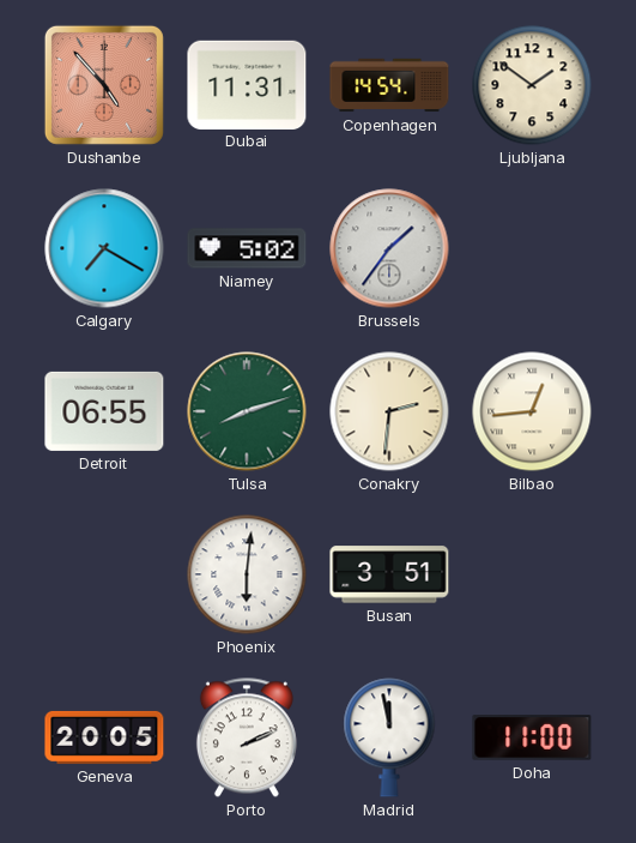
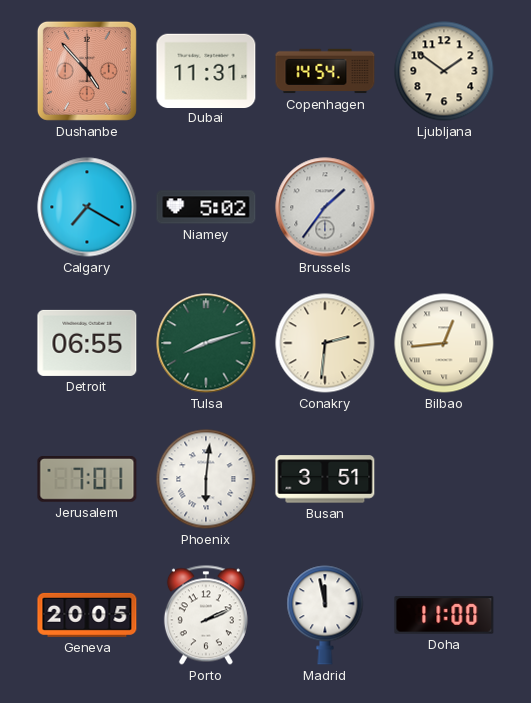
Jerusalem: none -> 7:01
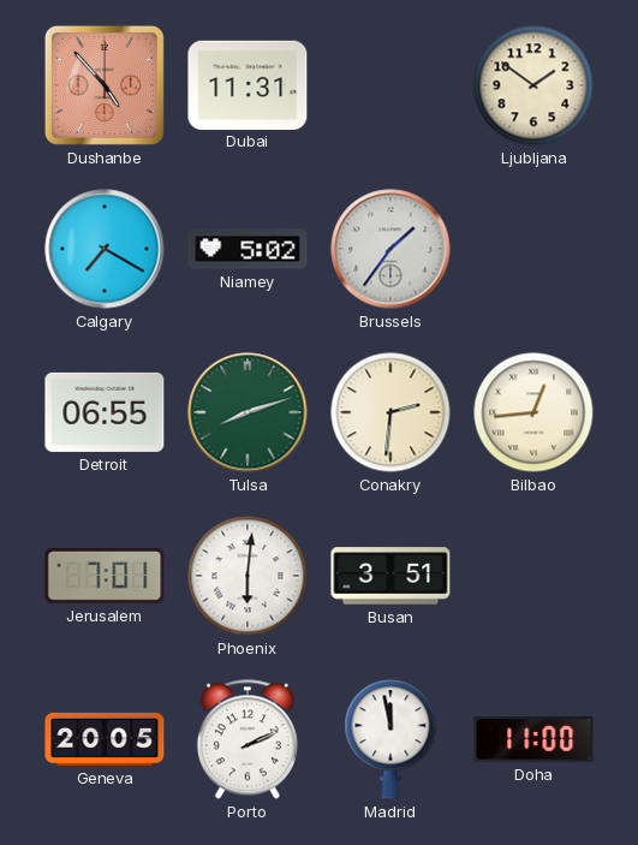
Copenhagen: 14:54 -> none
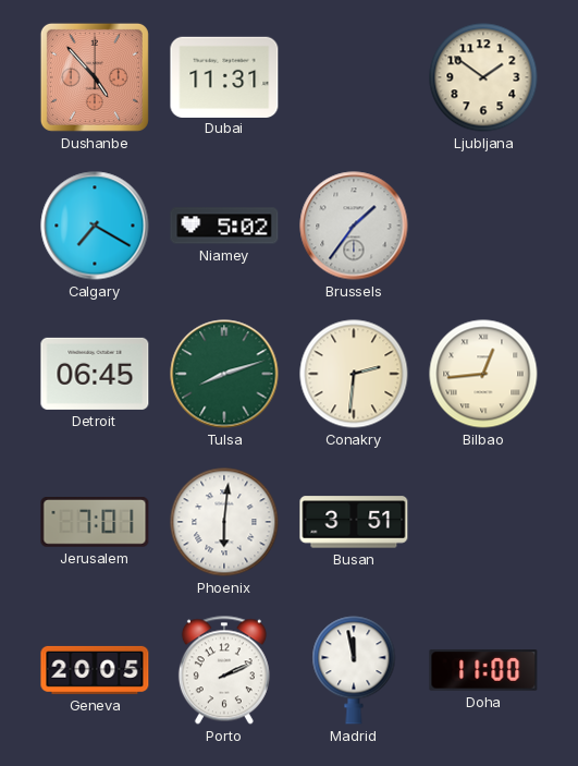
Detroit: 06:55 -> 06:45
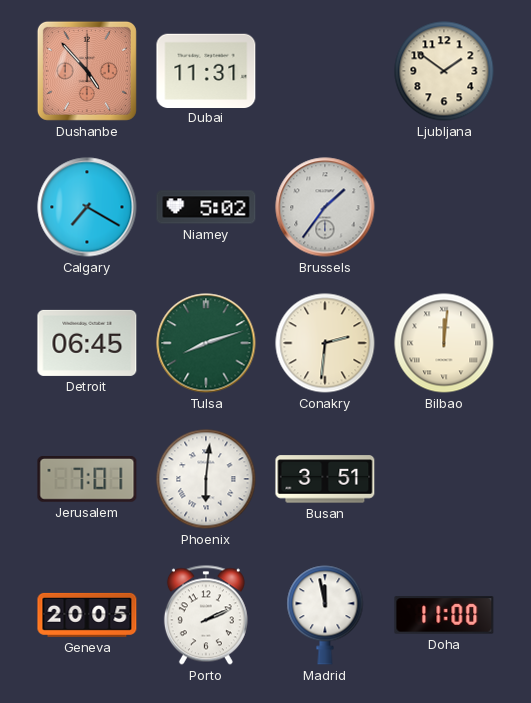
Bilbao: 12:44 -> 12:01
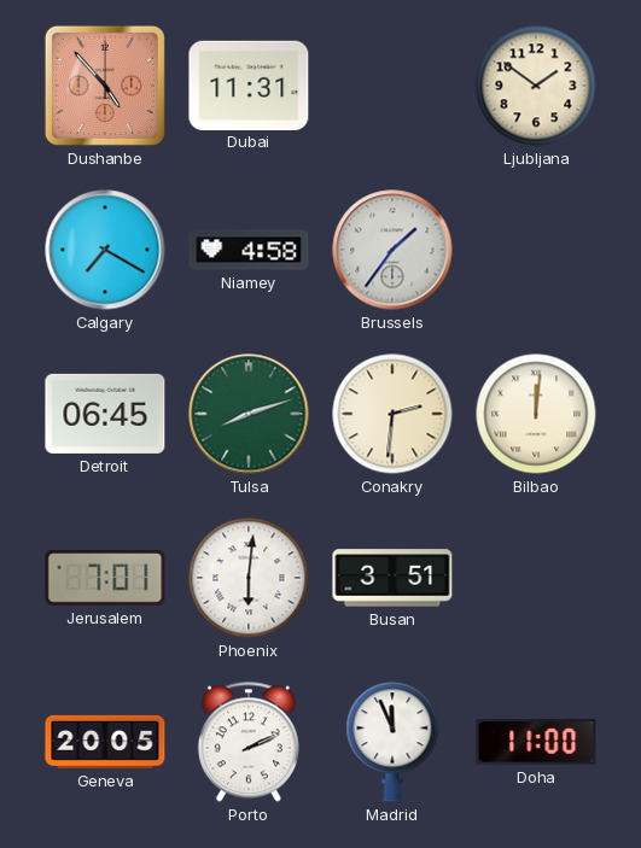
Niamey: 5:02 -> 4:58
Madrid: 11:58 -> 11:56
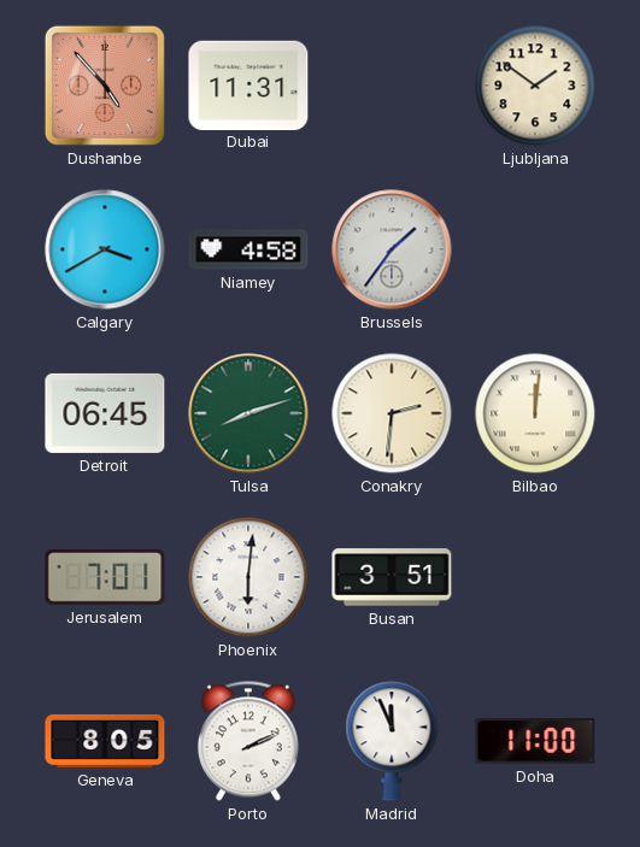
Calgary: 7:20 -> 3:40
Geneva: 20:05 -> 8:05
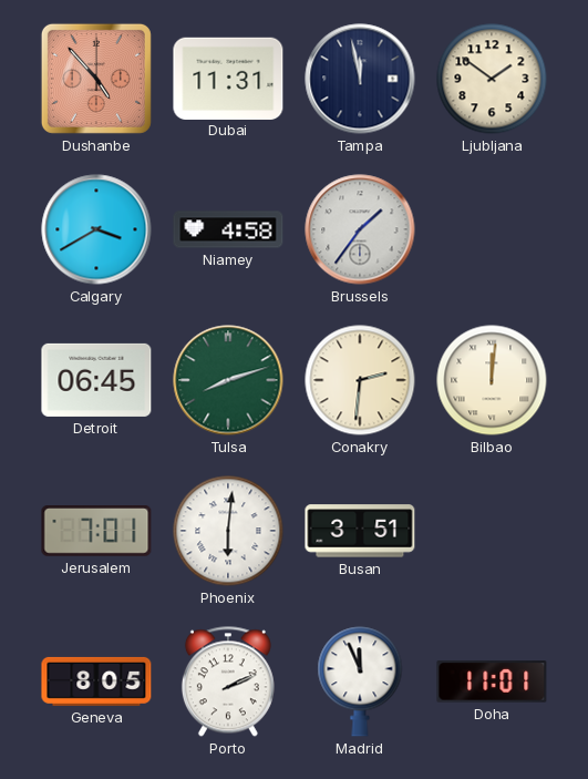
Tampa: none -> 11:58
Doha: 11:00 -> 11:01
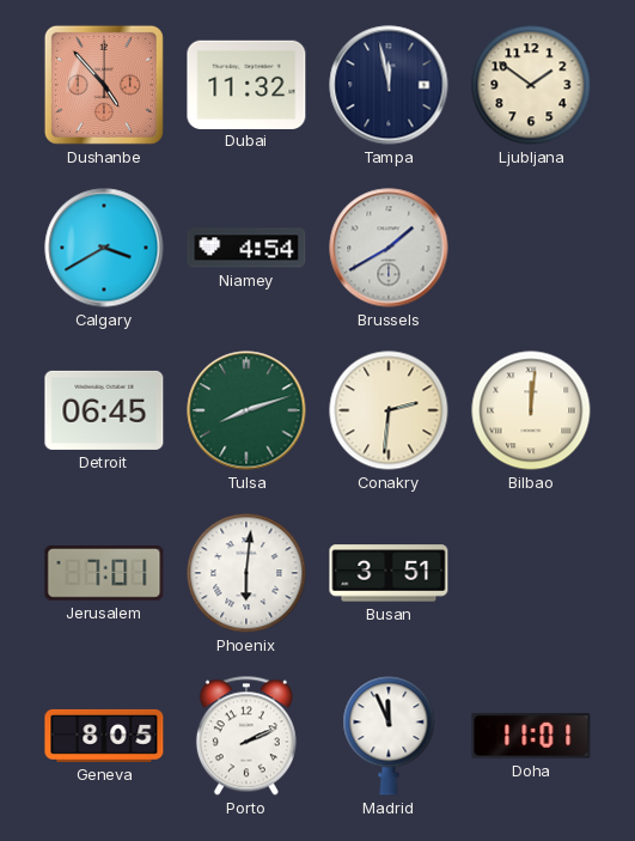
Dubai: 11:31 -> 11:32
Niamey: 4:58 -> 4:54
Brussels: 1:36 -> 1:40
